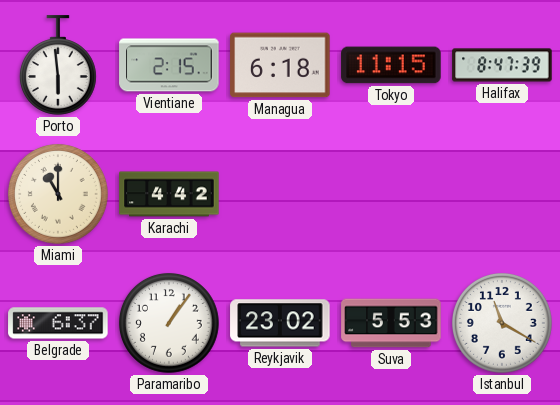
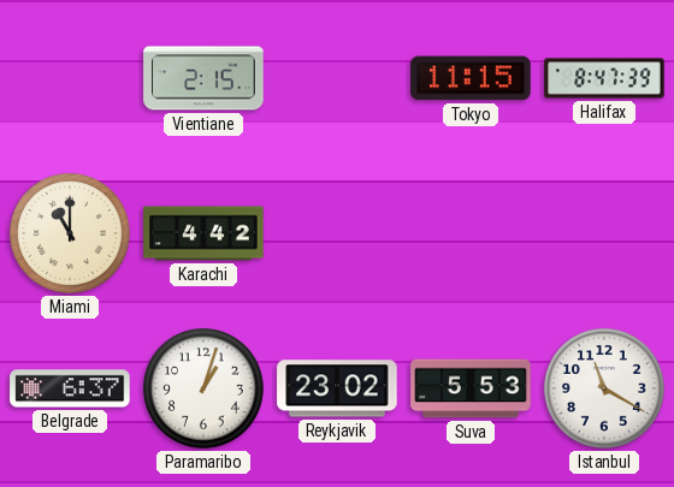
Porto: 5:59 -> none
Managua: 6:18 -> none
Paramaribo: 1:06 -> 1:03
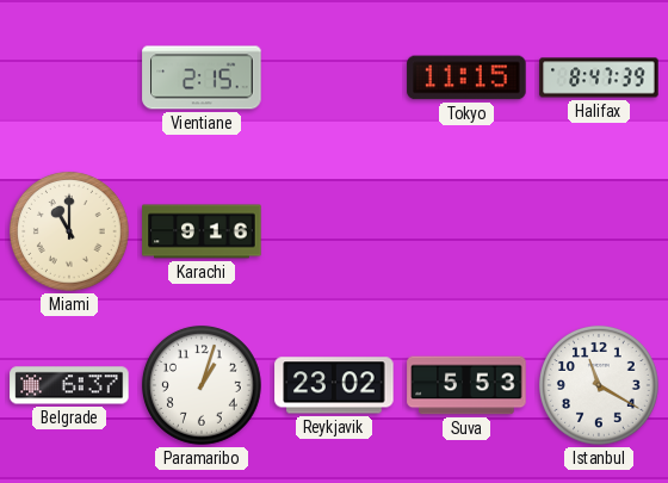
Karachi: 4:42 -> 9:16
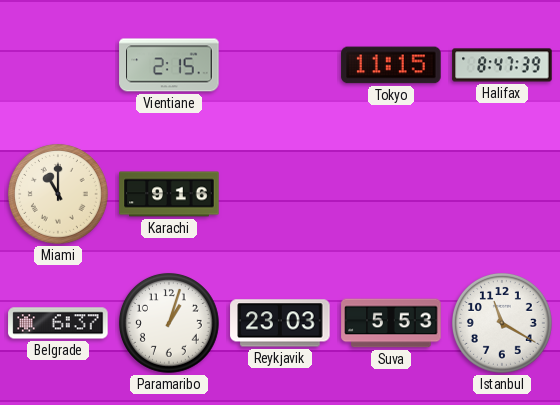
Reykjavik: 23:02 -> 23:03
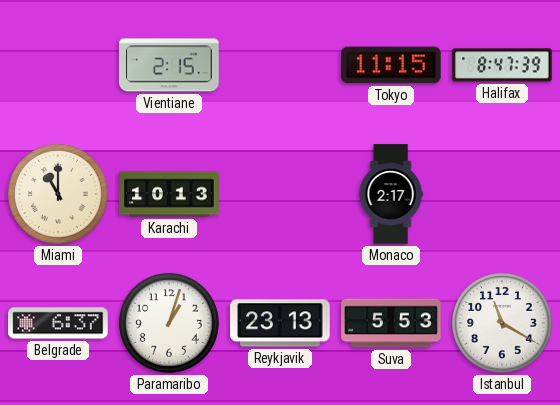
Karachi: 9:16 -> 10:13
Monaco: none -> 2:17
Reykjavik: 23:03 -> 23:13
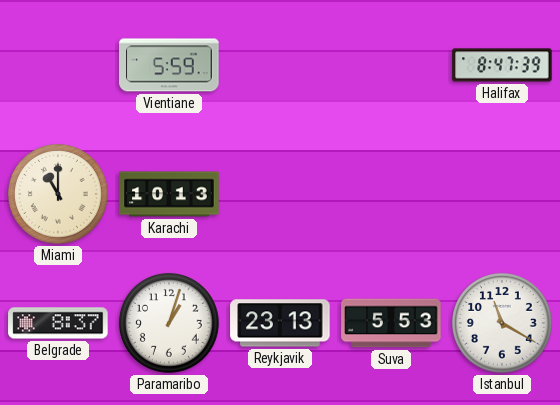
Vientiane: 2:15 -> 5:59
Tokyo: 11:15 -> none
Monaco: 2:17 -> none
Belgrade: 6:37 -> 8:37
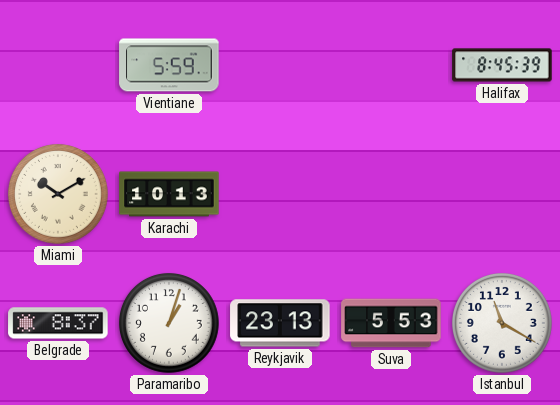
Halifax: 8:47 -> 8:45
Miami: 11:00 -> 10:10
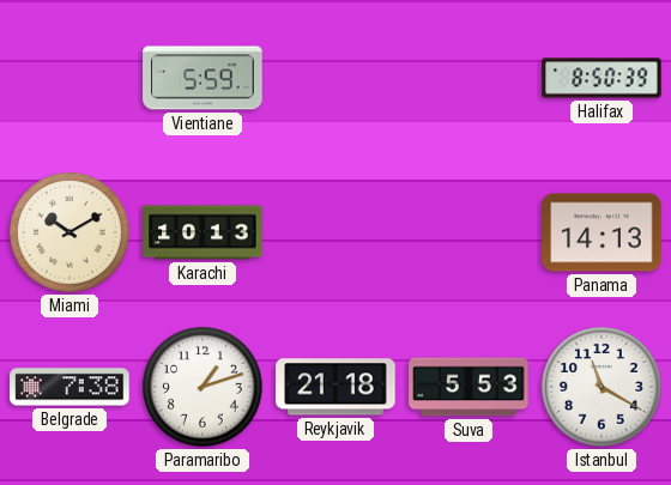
Halifax: 8:45 -> 8:50
Panama: none -> 14:13
Belgrade: 8:37 -> 7:38
Paramaribo: 1:03 -> 1:12
Reykjavik: 23:13 -> 21:18
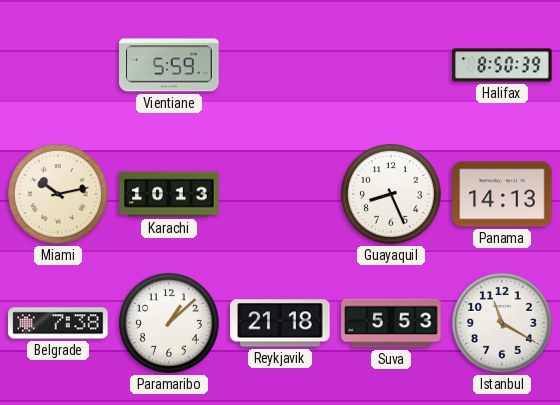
Miami: 10:10 -> 10:13
Guayaquil: none -> 8:26
Paramaribo: 1:12 -> 1:08
